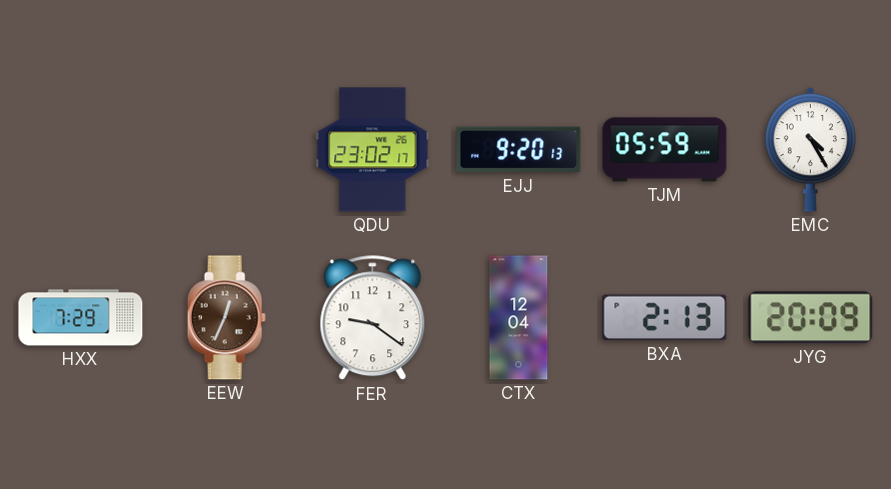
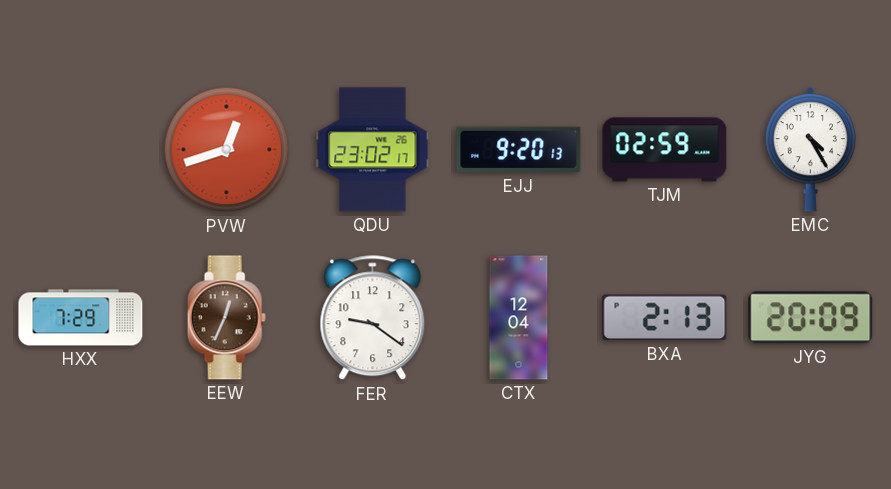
PVW: none -> 12:42
TJM: 05:59 -> 02:59
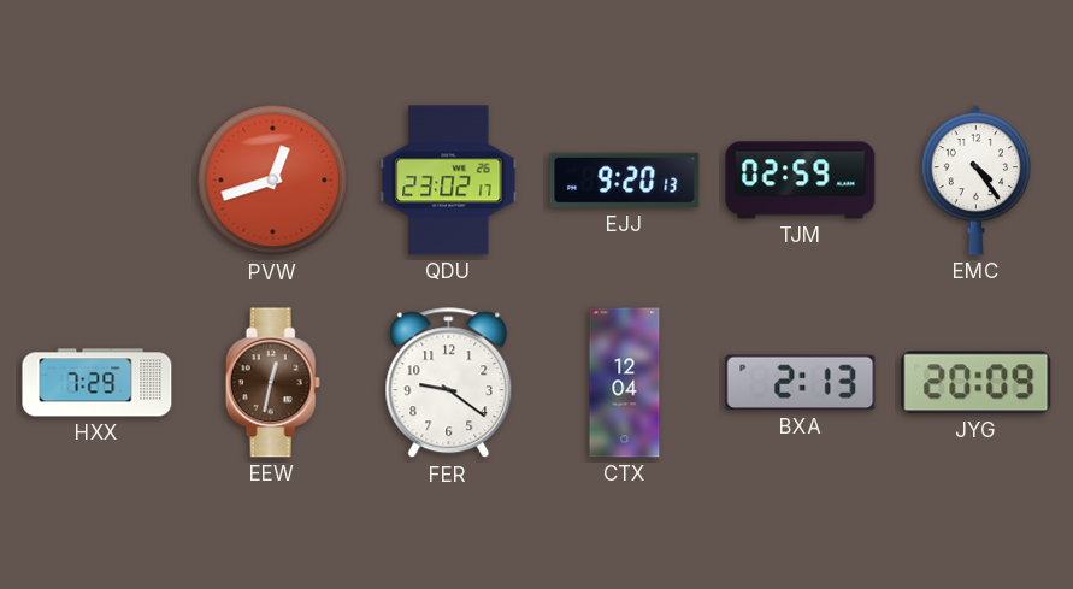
EMC: 4:25 -> 4:24
EEW: 12:34 -> 12:32
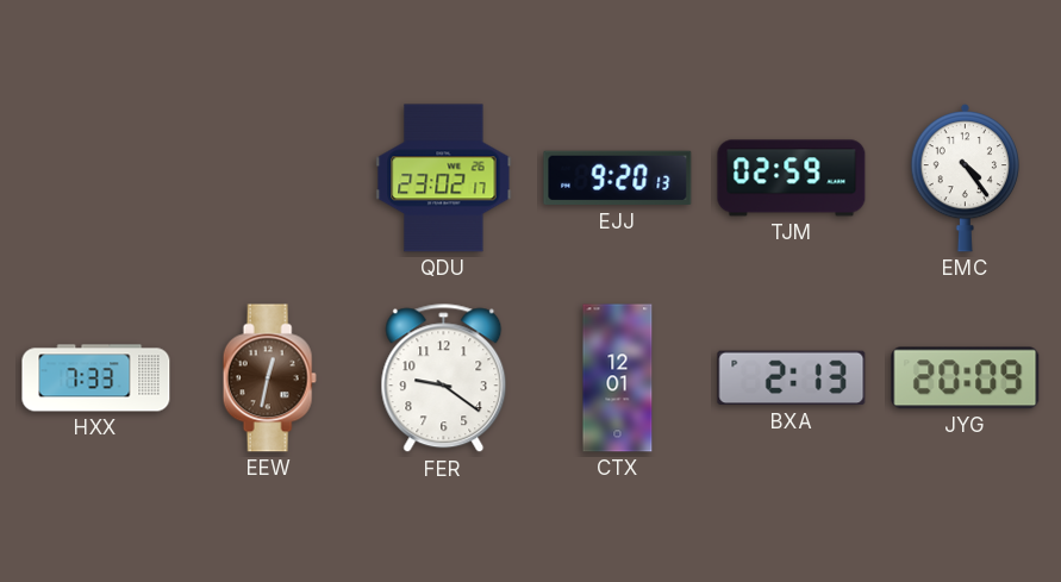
PVW: 12:42 -> none
HXX: 7:29 -> 7:33
CTX: 12:04 -> 12:01
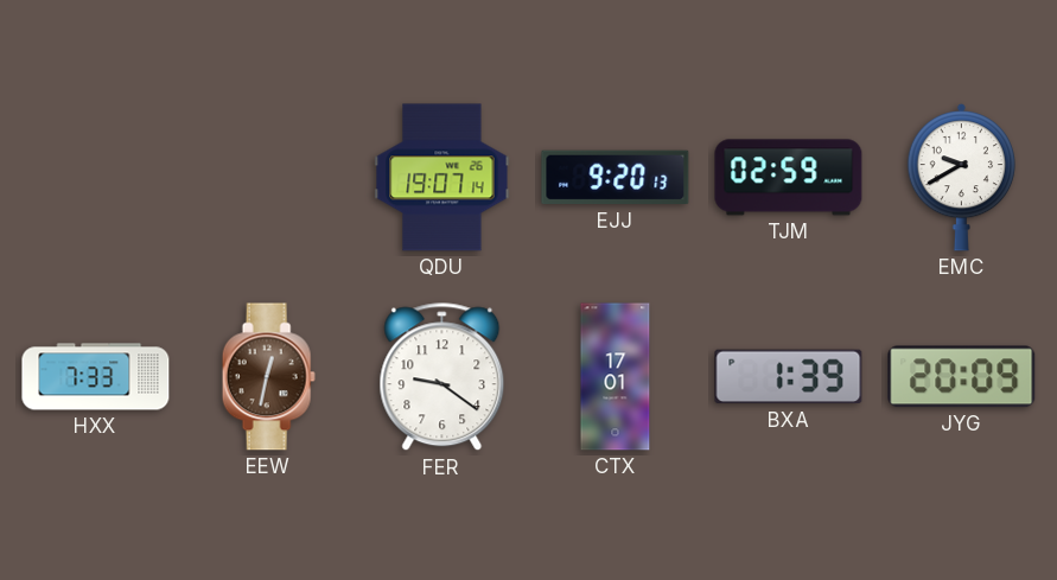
QDU: 23:02 -> 19:07
EMC: 4:24 -> 9:40
CTX: 12:01 -> 17:01
BXA: 2:13 -> 1:39
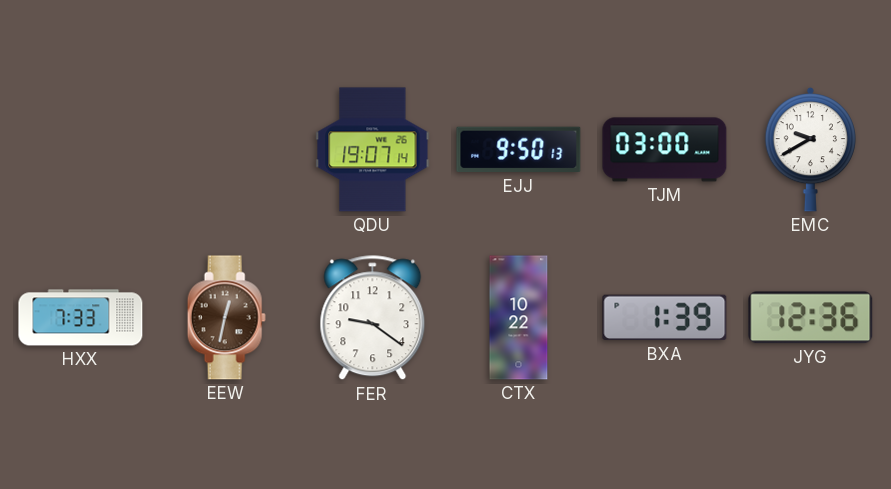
EJJ: 9:20 -> 9:50
TJM: 02:59 -> 03:00
CTX: 17:01 -> 10:22
JYG: 20:09 -> 12:36
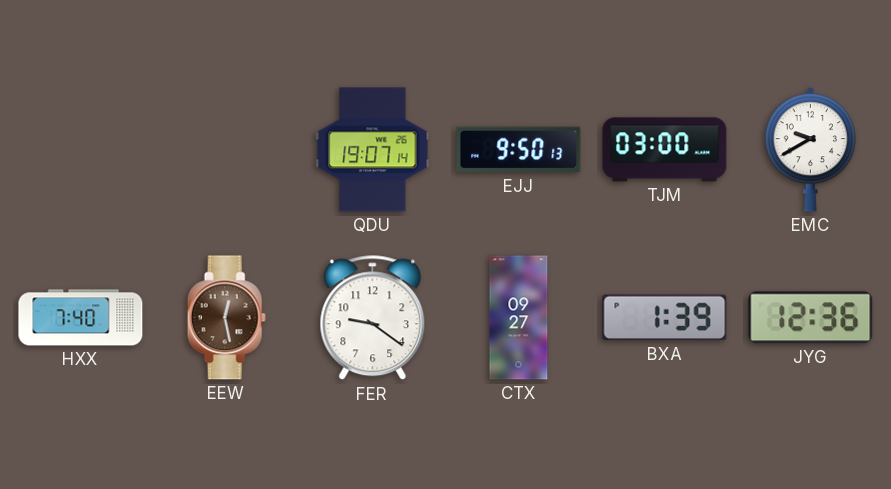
HXX: 7:33 -> 7:40
EEW: 12:32 -> 12:28
CTX: 10:22 -> 09:27
